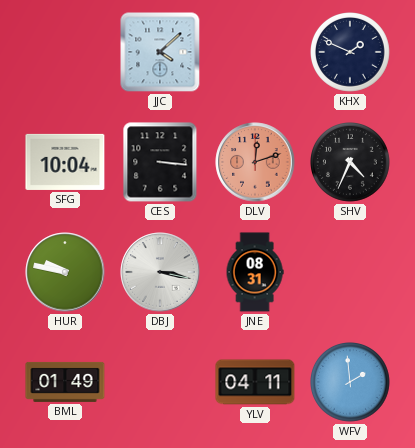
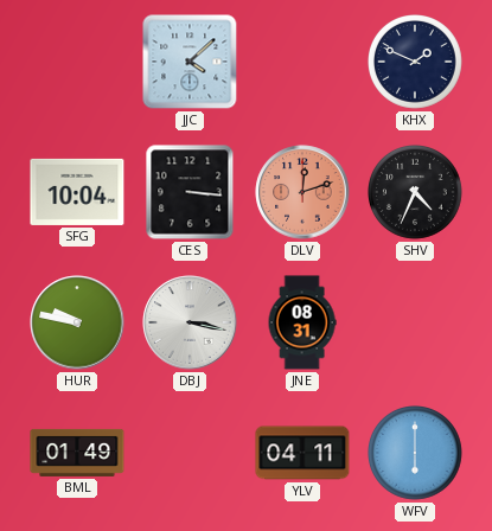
WFV: 1:59 -> 6:00
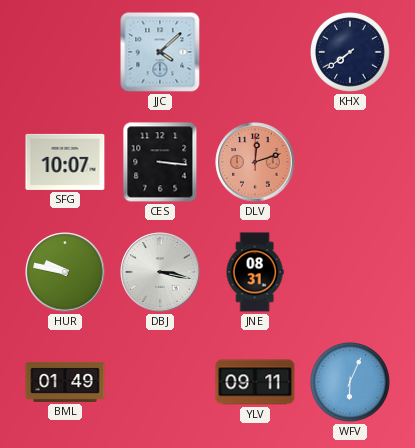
KHX: 1:49 -> 7:39
SFG: 10:04 -> 10:07
SHV: 4:34 -> none
YLV: 04:11 -> 09:11
WFV: 6:00 -> 6:04
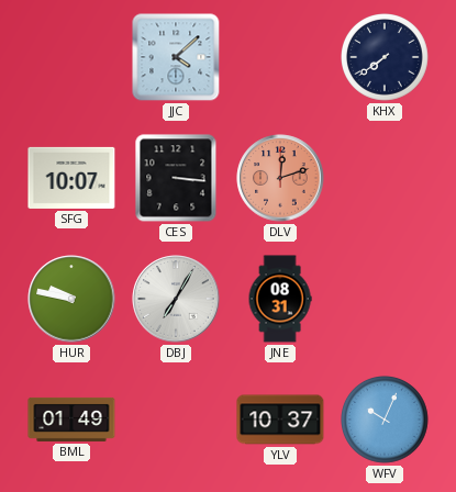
DBJ: 3:17 -> 7:05
YLV: 09:11 -> 10:37
WFV: 6:04 -> 10:04
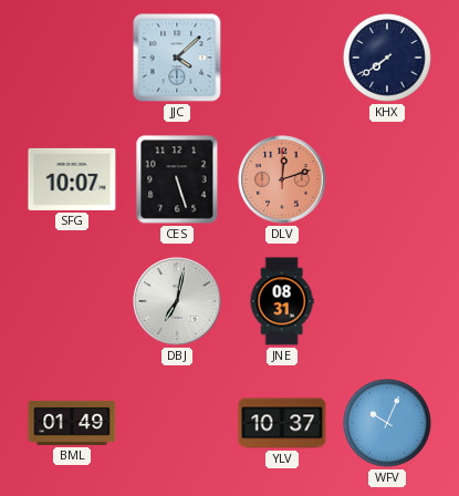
CES: 3:16 -> 5:27
HUR: 9:47 -> none
DBJ: 7:05 -> 7:02
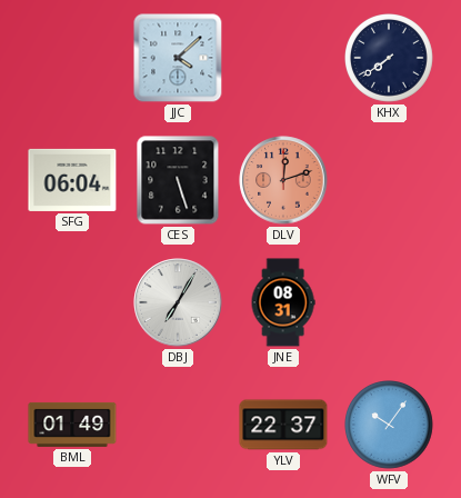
SFG: 10:07 -> 06:04
DBJ: 7:02 -> 7:05
YLV: 10:37 -> 22:37
WFV: 10:04 -> 10:06
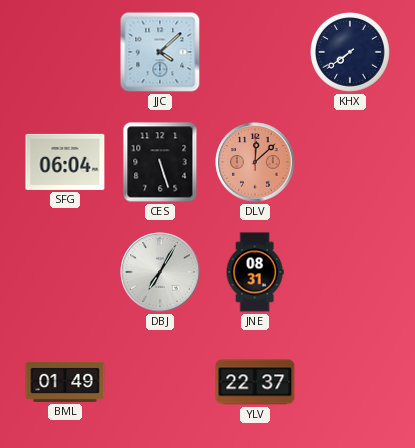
DLV: 12:12 -> 12:08
WFV: 10:06 -> none
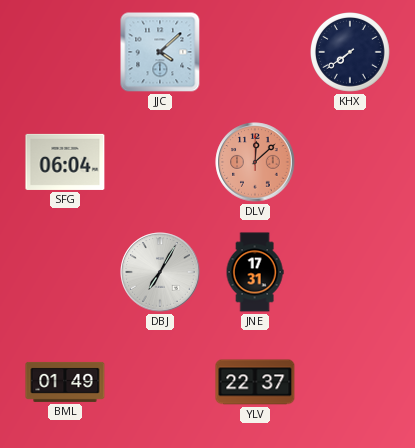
CES: 5:27 -> none
JNE: 08:31 -> 17:31
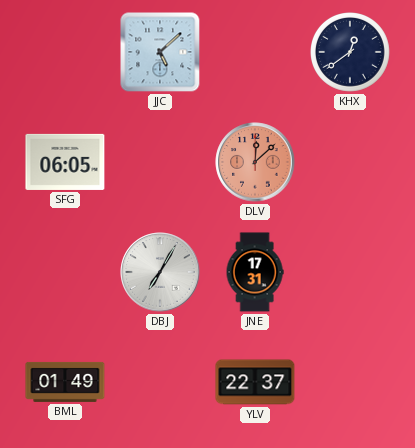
JJC: 4:08 -> 5:08
KHX: 7:39 -> 12:39
SFG: 06:04 -> 06:05
